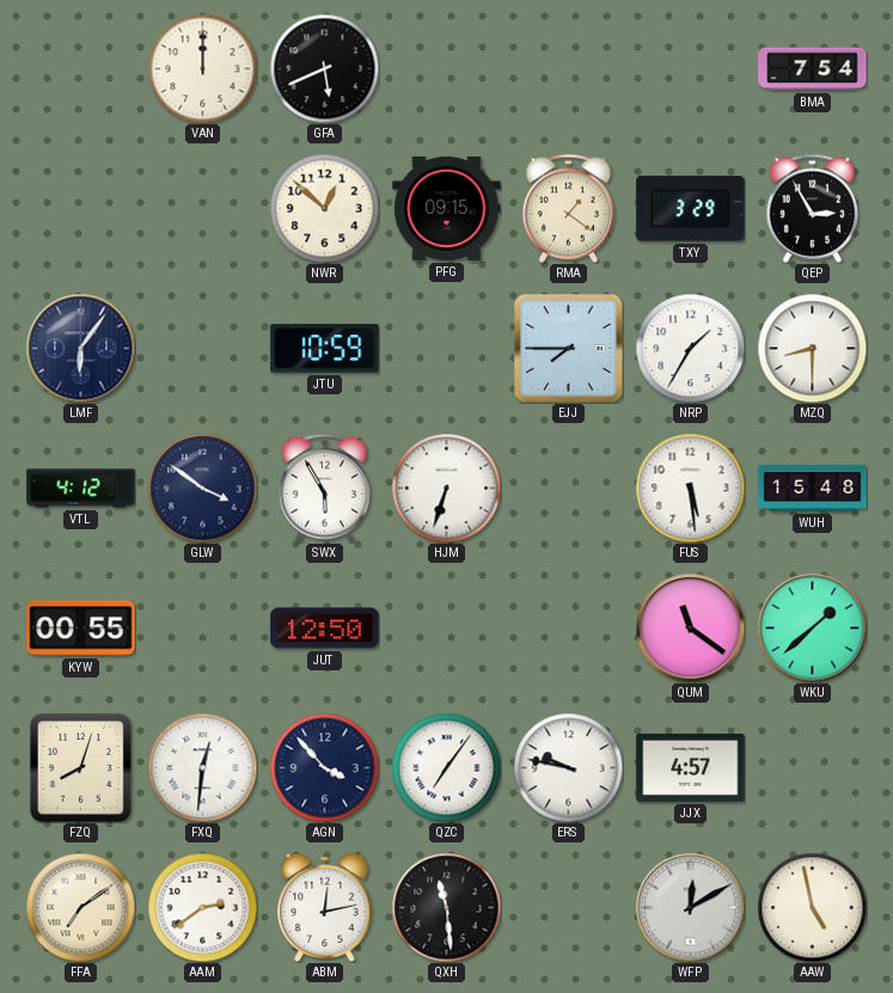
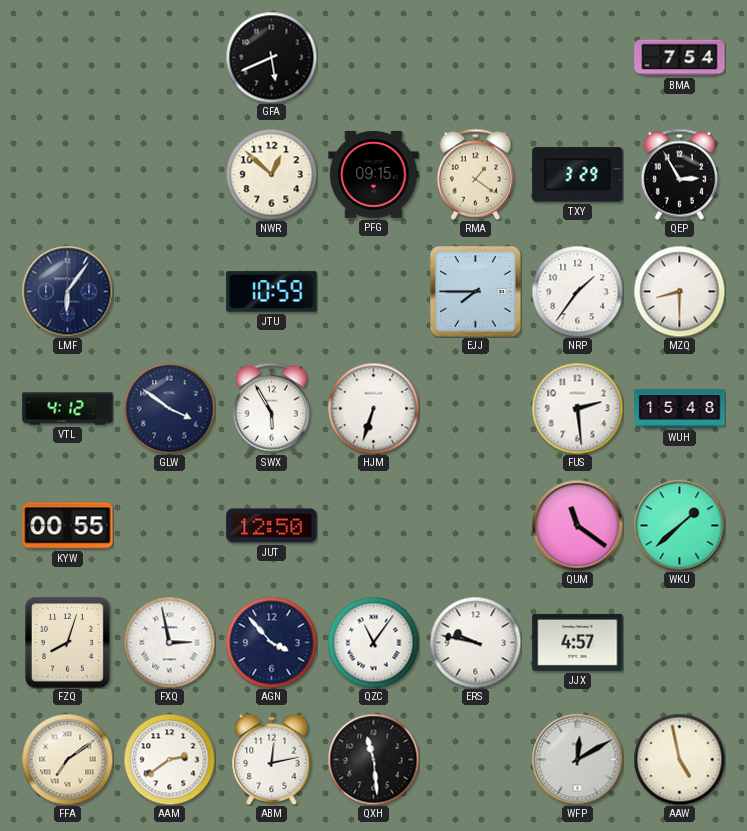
VAN: 12:00 -> none
NRP: 1:35 -> 1:36
FUS: 5:29 -> 2:29
FXQ: 12:31 -> 2:58
QZC: 7:06 -> 11:06
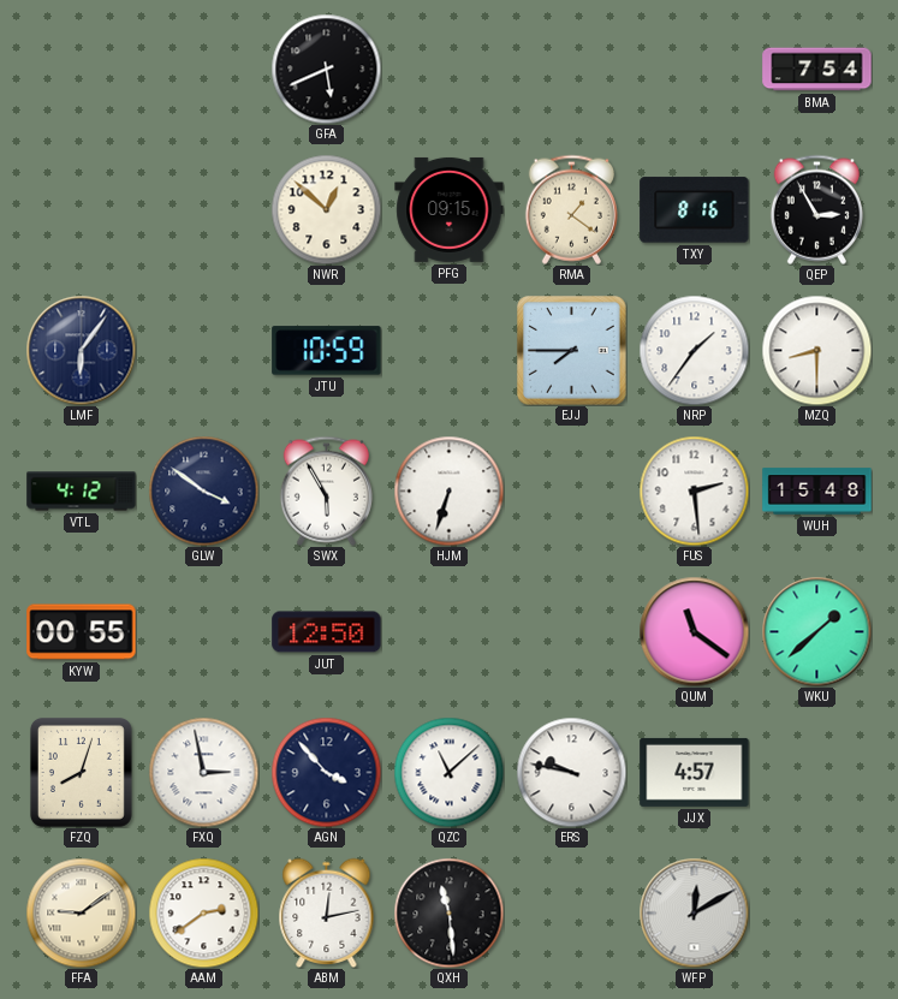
TXY: 3:29 -> 8:16
QZC: 11:06 -> 11:08
FFA: 7:09 -> 9:09
AAW: 4:58 -> none
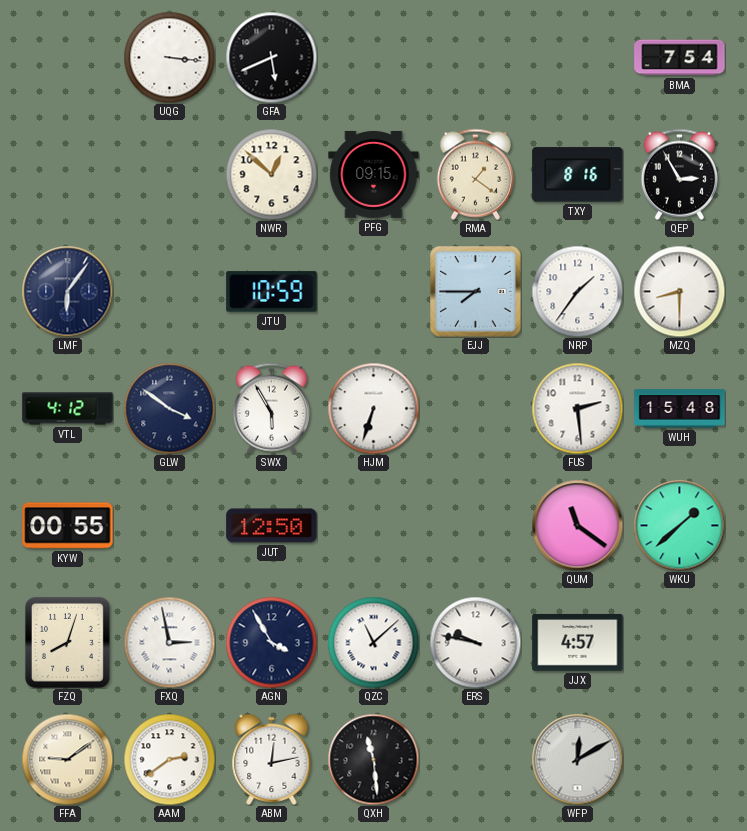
UQG: none -> 3:16
AGN: 3:53 -> 3:55
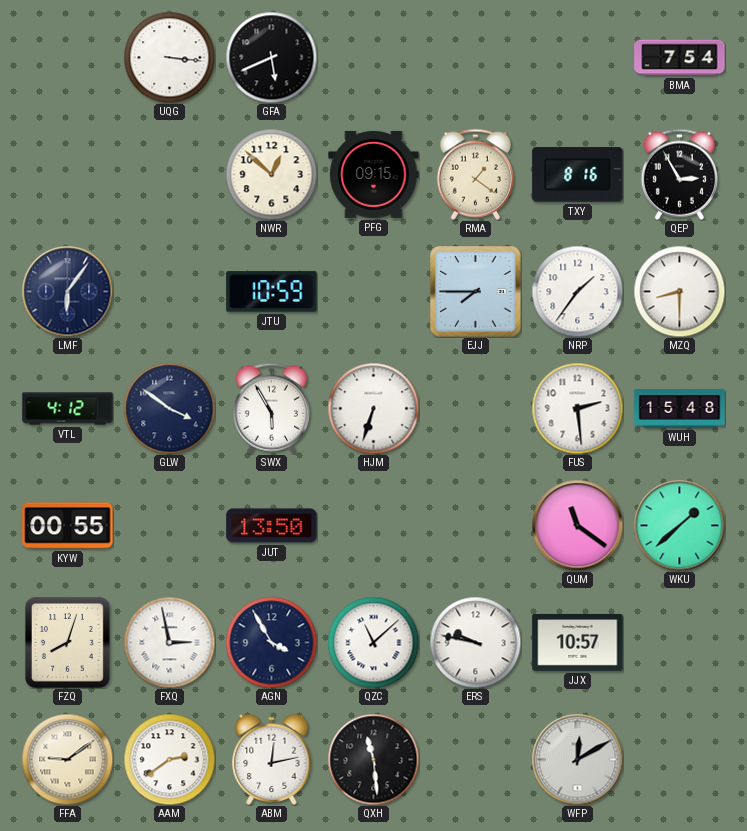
JUT: 12:50 -> 13:50
JJX: 4:57 -> 10:57
